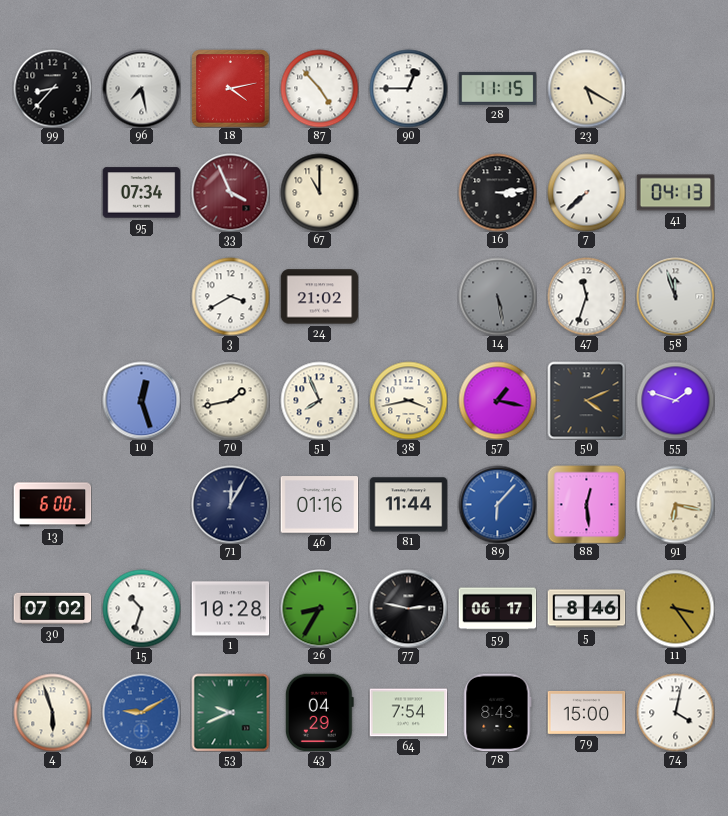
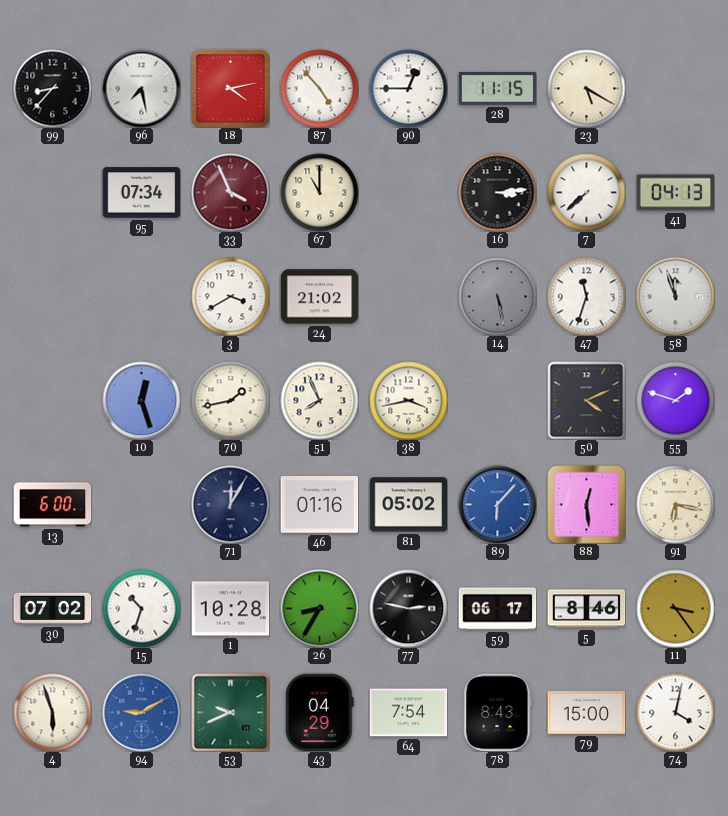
57: 1:17 -> none
81: 11:44 -> 05:02
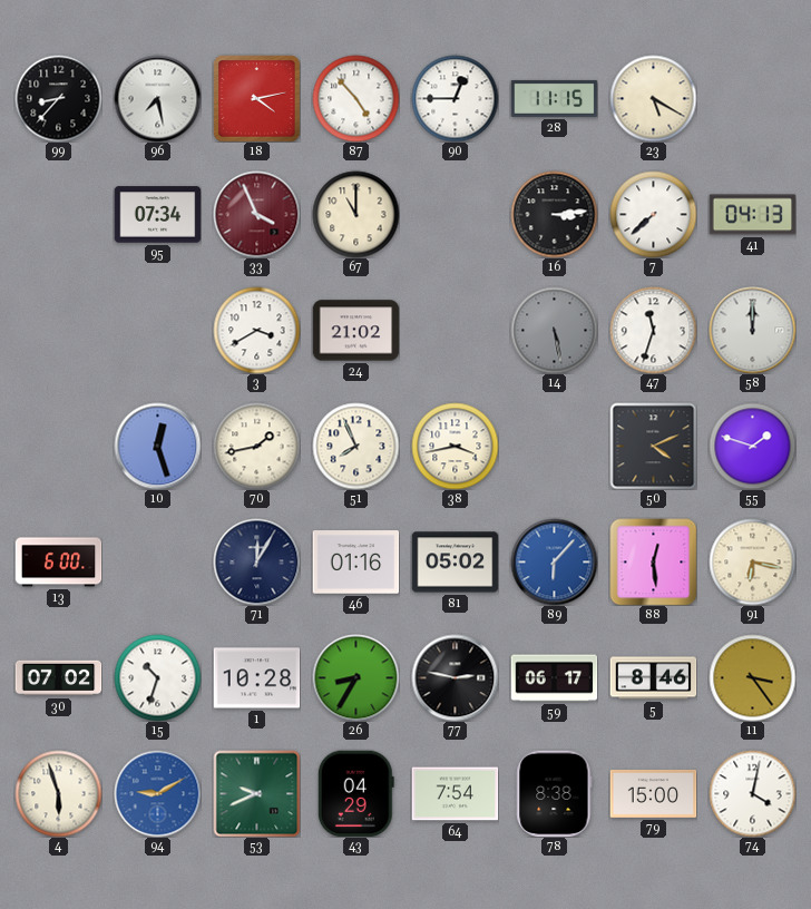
58: 11:57 -> 12:00
78: 8:43 -> 8:38
